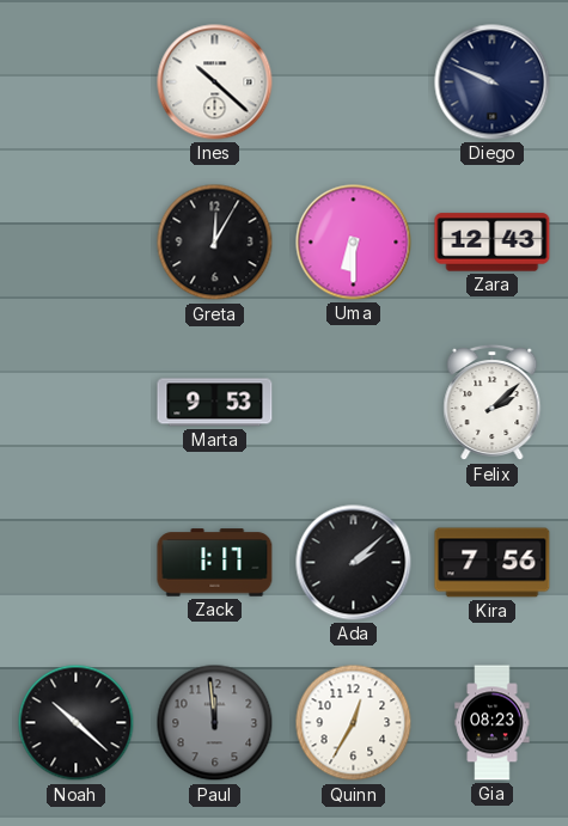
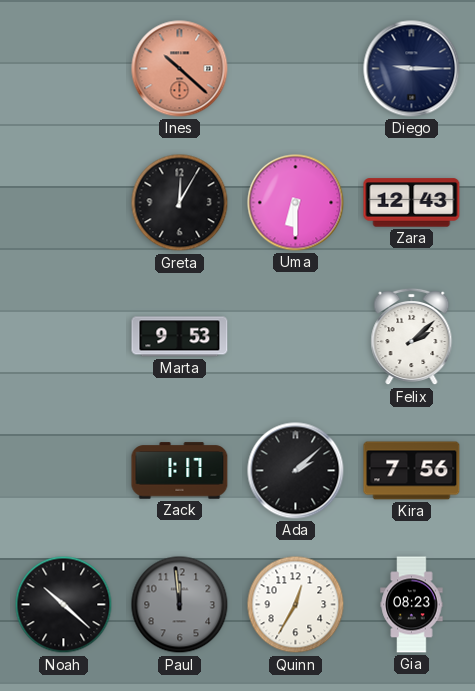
Ines dial: white -> salmon
Diego: 9:49 -> 9:15
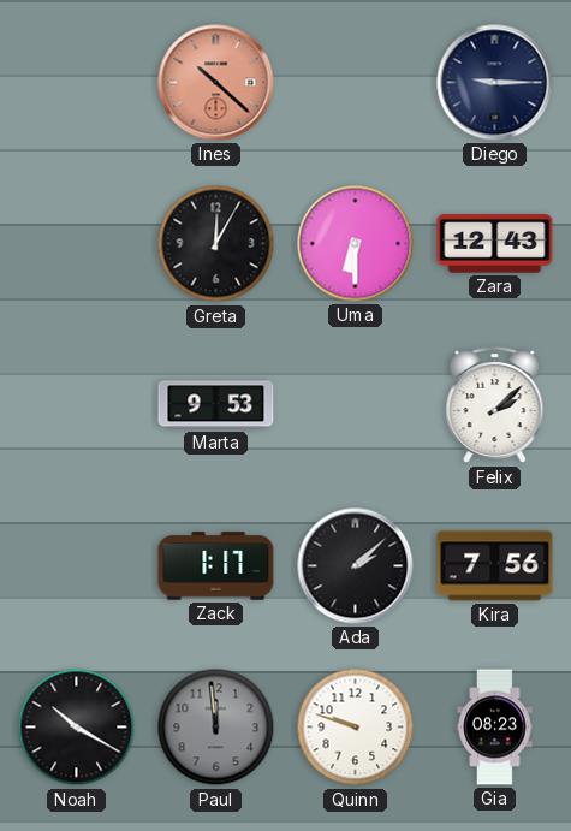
Noah: 10:22 -> 10:20
Quinn: 12:35 -> 9:48
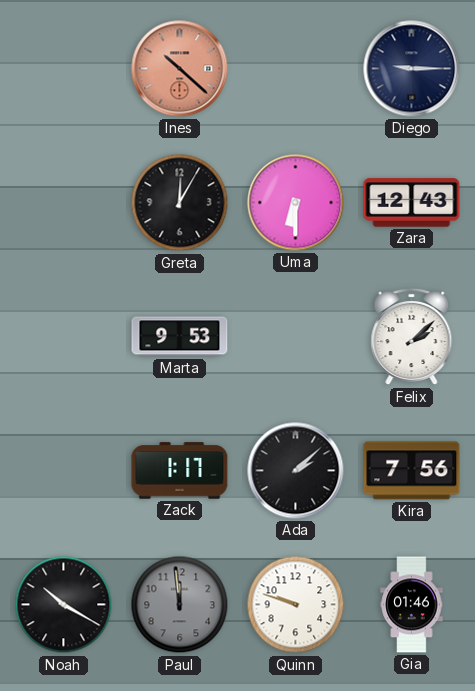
Gia: 08:23 -> 01:46
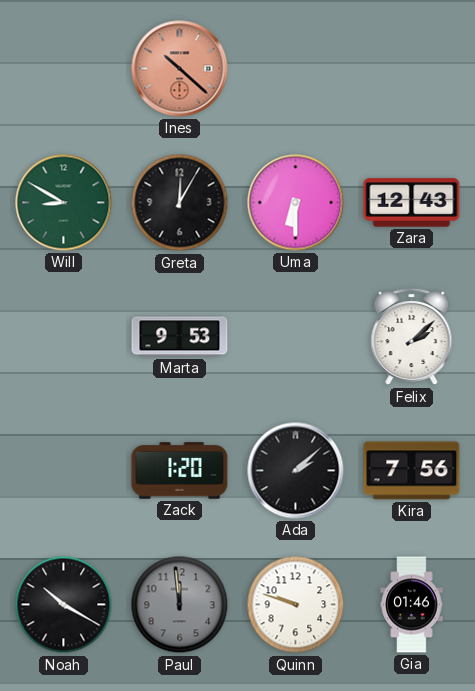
Diego: 9:15 -> none
Will: none -> 8:50
Zack: 1:17 -> 1:20
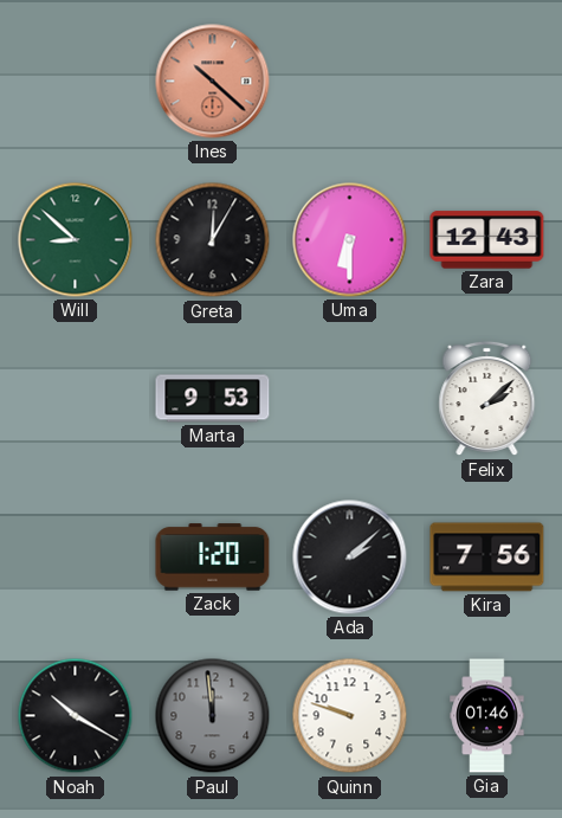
Will: 8:50 -> 8:52
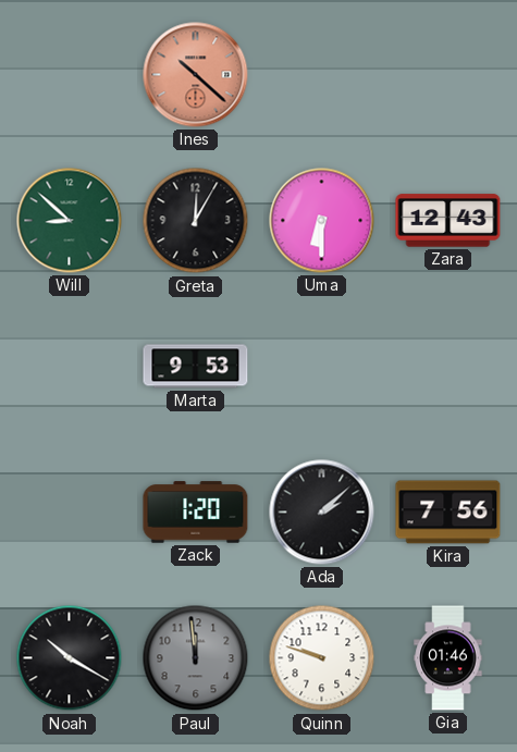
Felix: 2:08 -> none
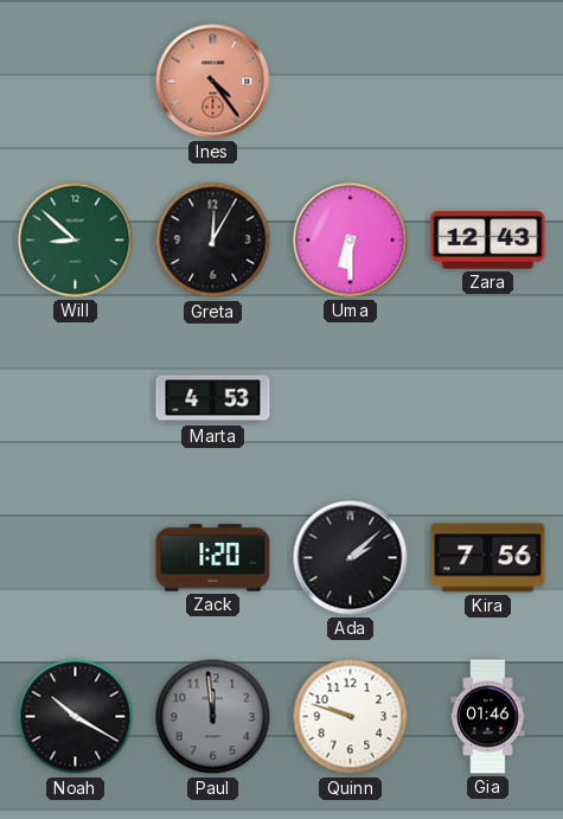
Ines: 10:22 -> 4:24
Marta: 9:53 -> 4:53
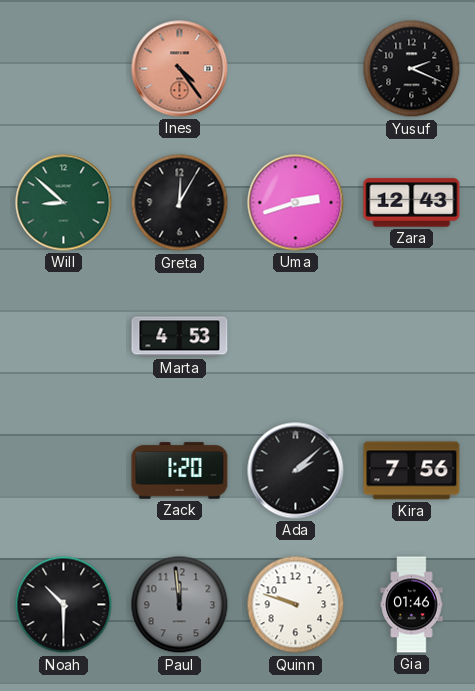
Yusuf: none -> 2:19
Uma: 6:30 -> 2:42
Noah: 10:20 -> 10:30
